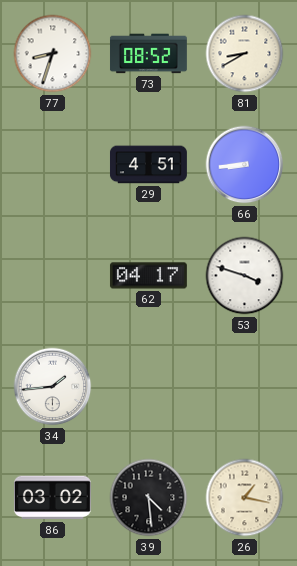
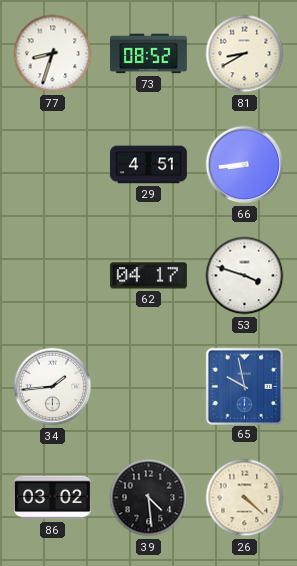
65: none -> 9:58
26: 1:17 -> 4:22
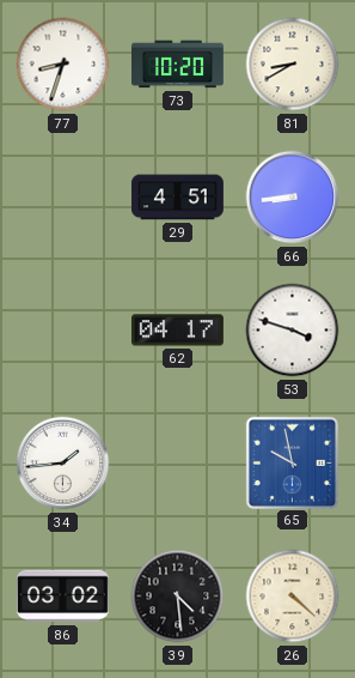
73: 08:52 -> 10:20
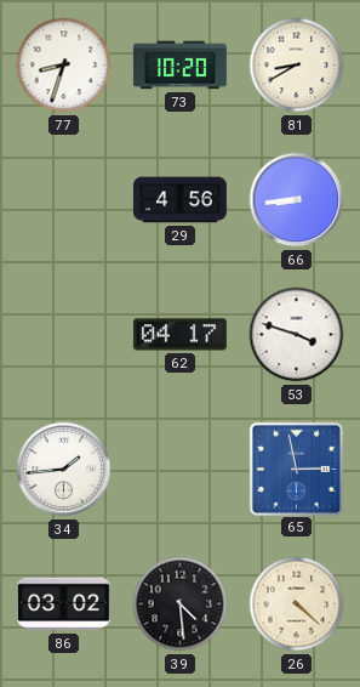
29: 4:51 -> 4:56
65: 9:58 -> 2:58
